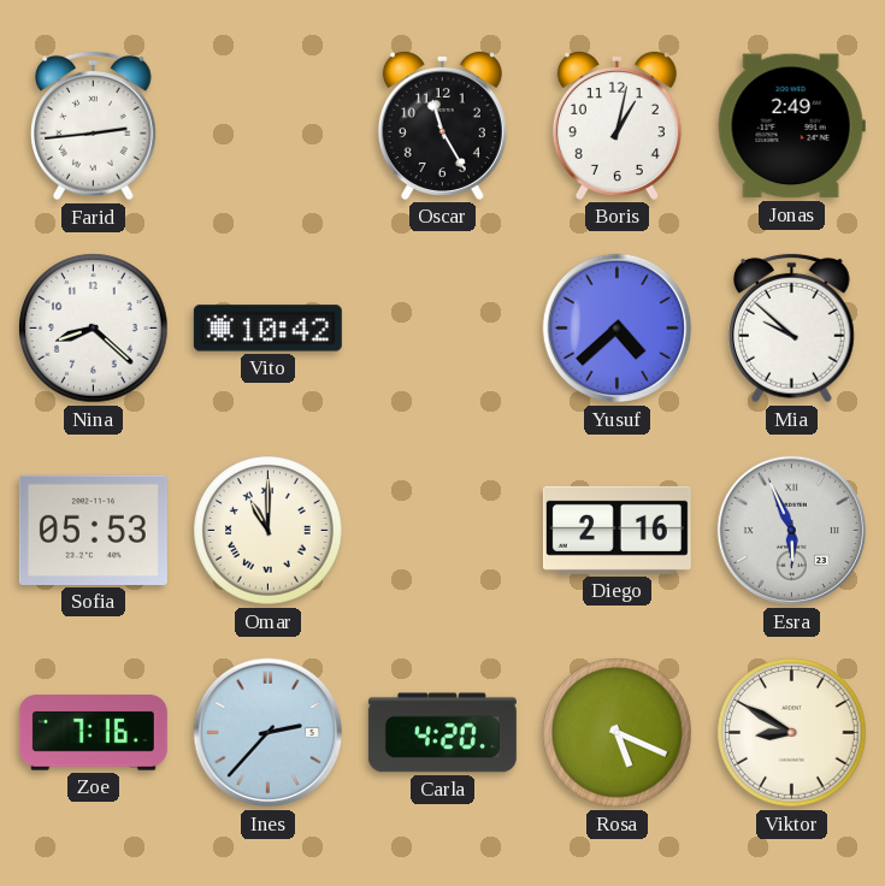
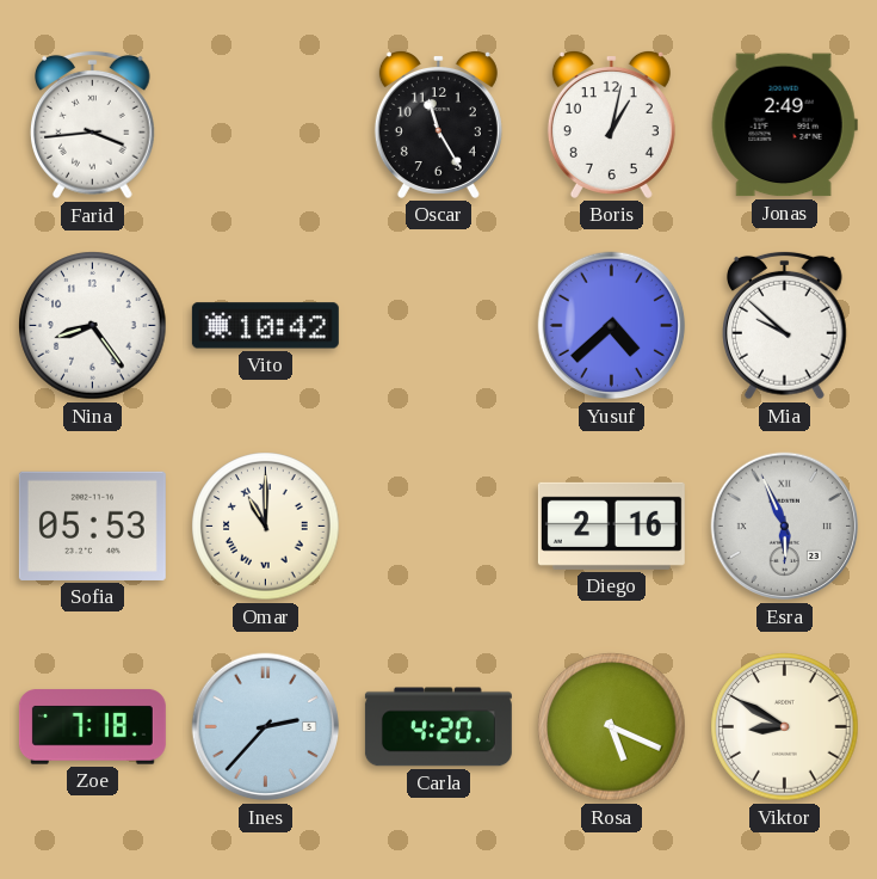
Farid: 2:44 -> 3:44
Nina: 8:22 -> 8:24
Zoe: 7:16 -> 7:18
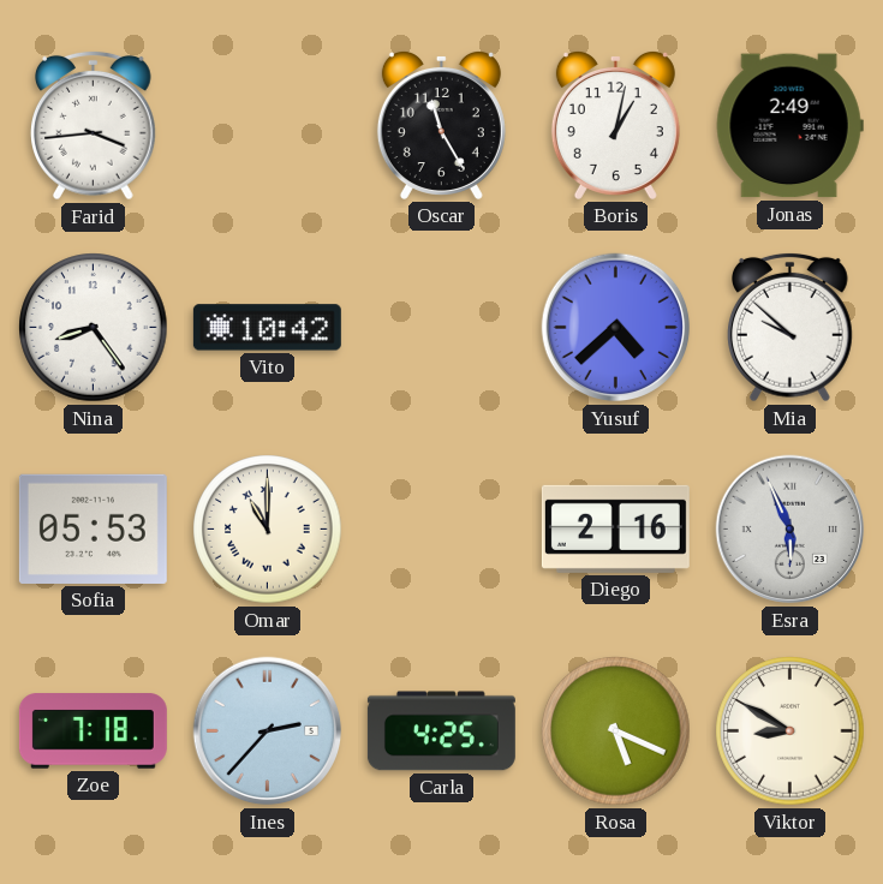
Carla: 4:20 -> 4:25
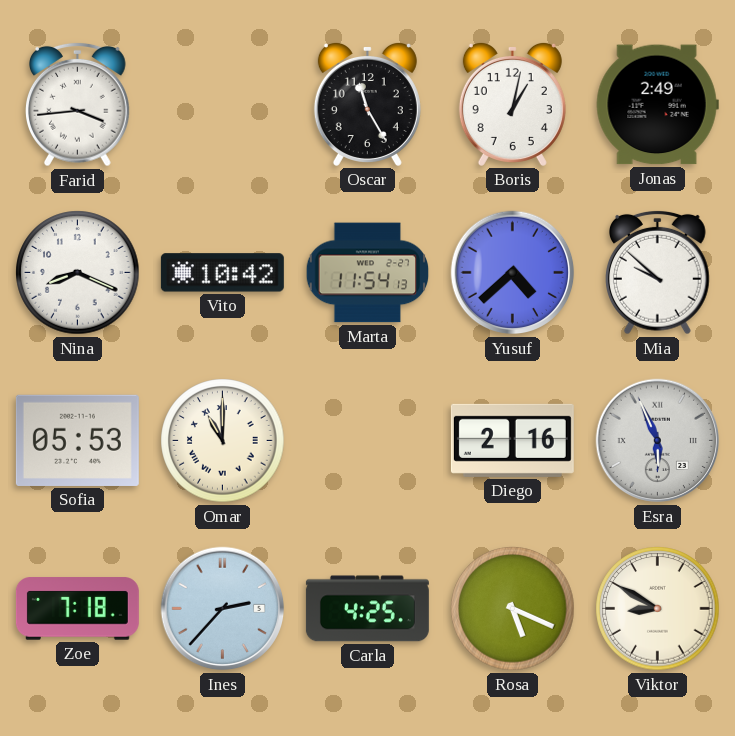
Nina: 8:24 -> 8:19
Marta: none -> 11:54
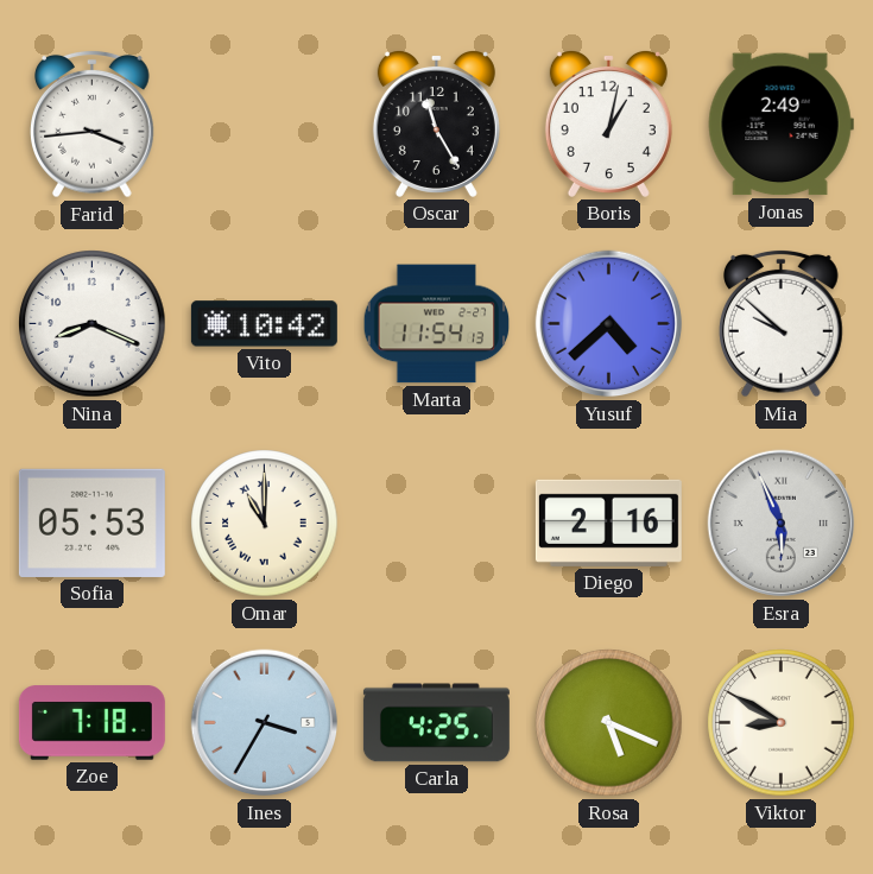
Ines: 2:37 -> 3:35
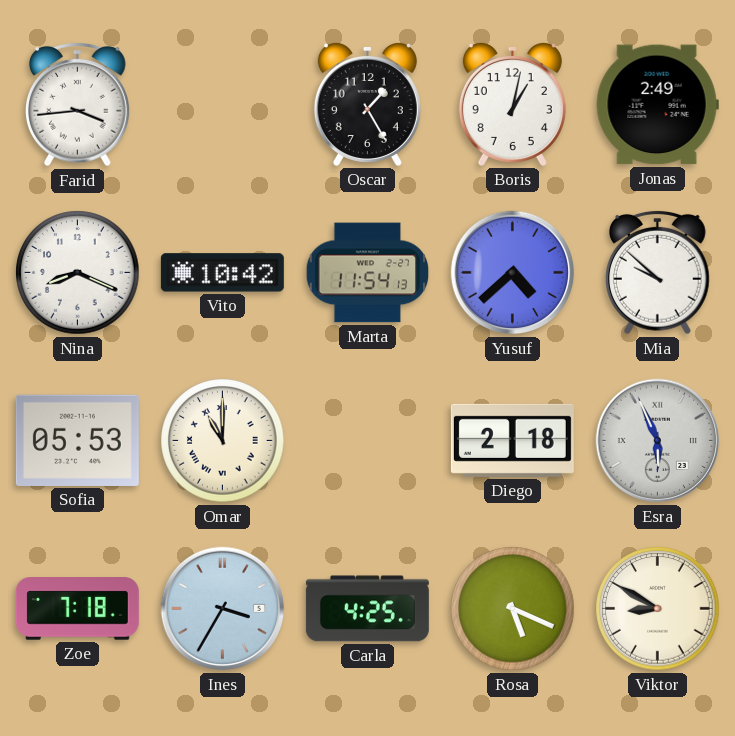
Oscar: 11:25 -> 1:25
Diego: 2:16 -> 2:18
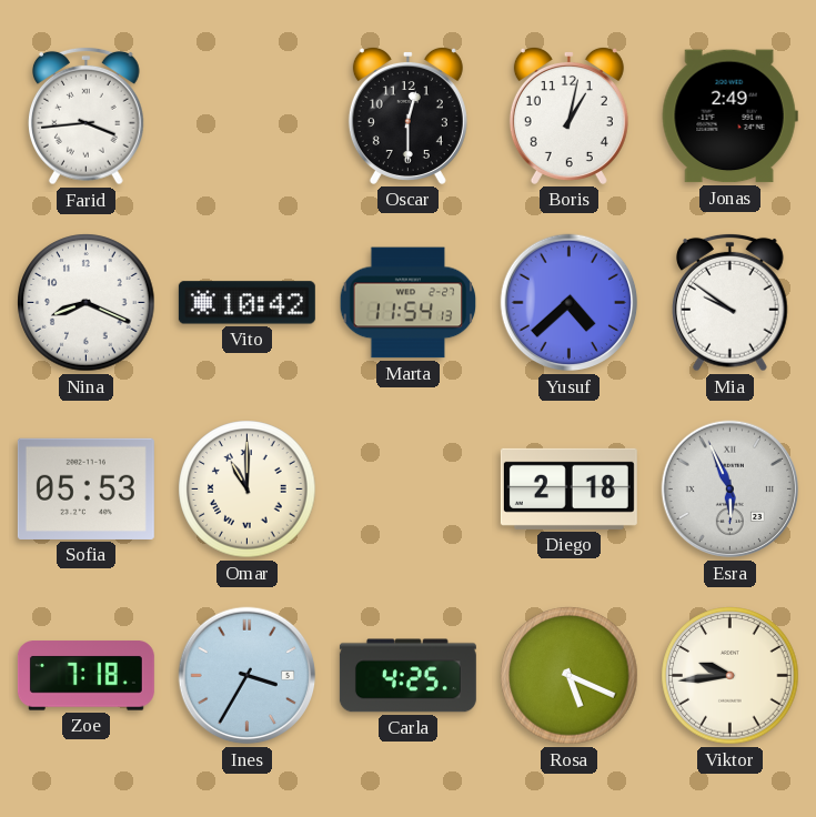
Oscar: 1:25 -> 12:30
Mia: 9:52 -> 9:51
Viktor: 8:50 -> 9:44
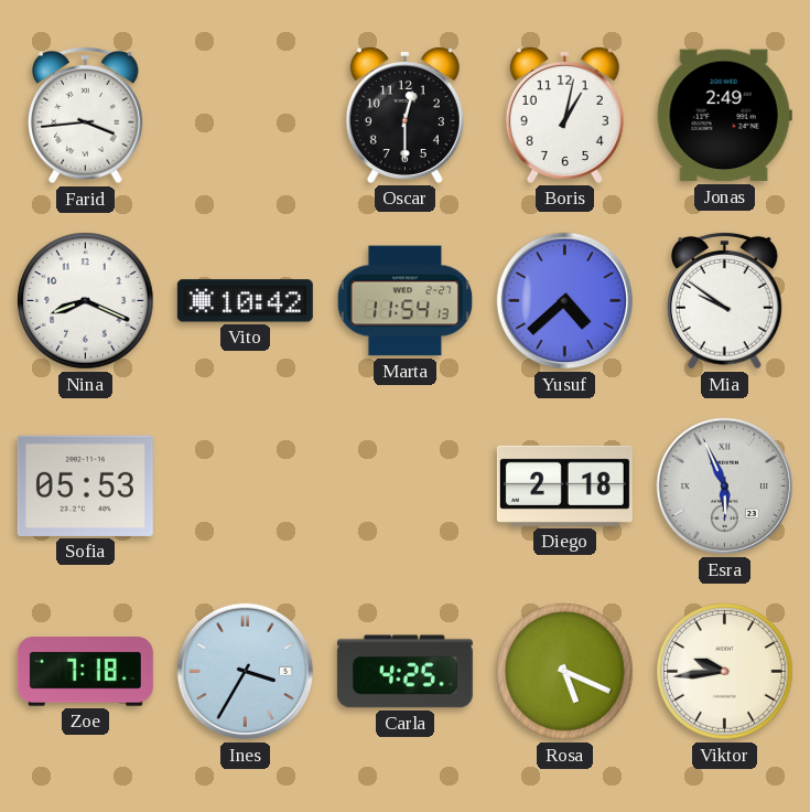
Omar: 11:00 -> none
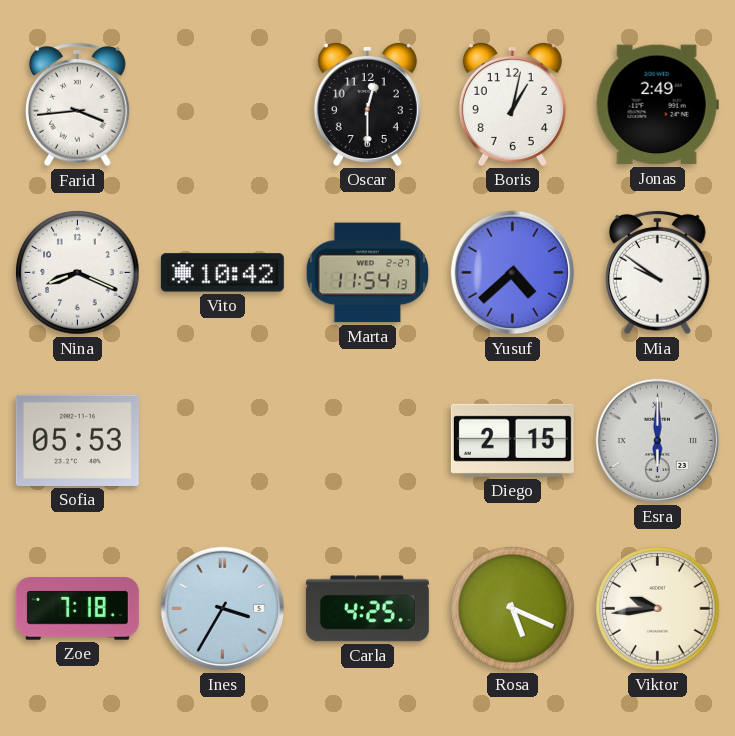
Diego: 2:18 -> 2:15
Esra: 5:56 -> 6:00
